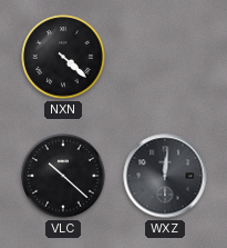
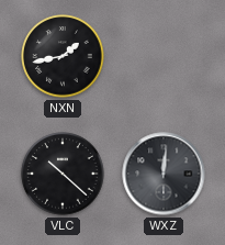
NXN: 4:22 -> 1:43
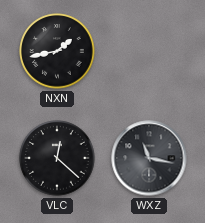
VLC: 10:22 -> 12:22
WXZ: 12:01 -> 11:17
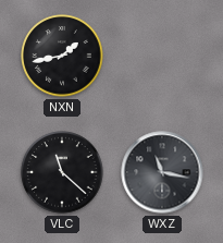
VLC: 12:22 -> 11:22
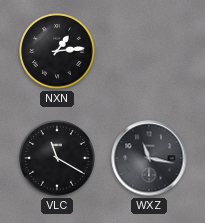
NXN: 1:43 -> 1:14
VLC: 11:22 -> 11:20
